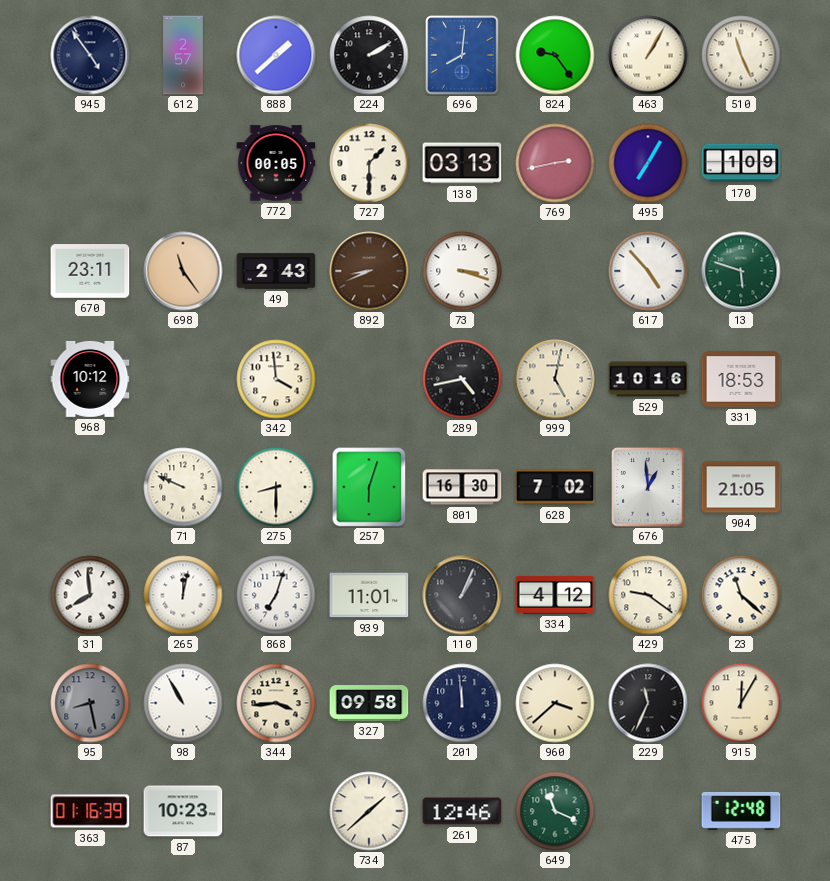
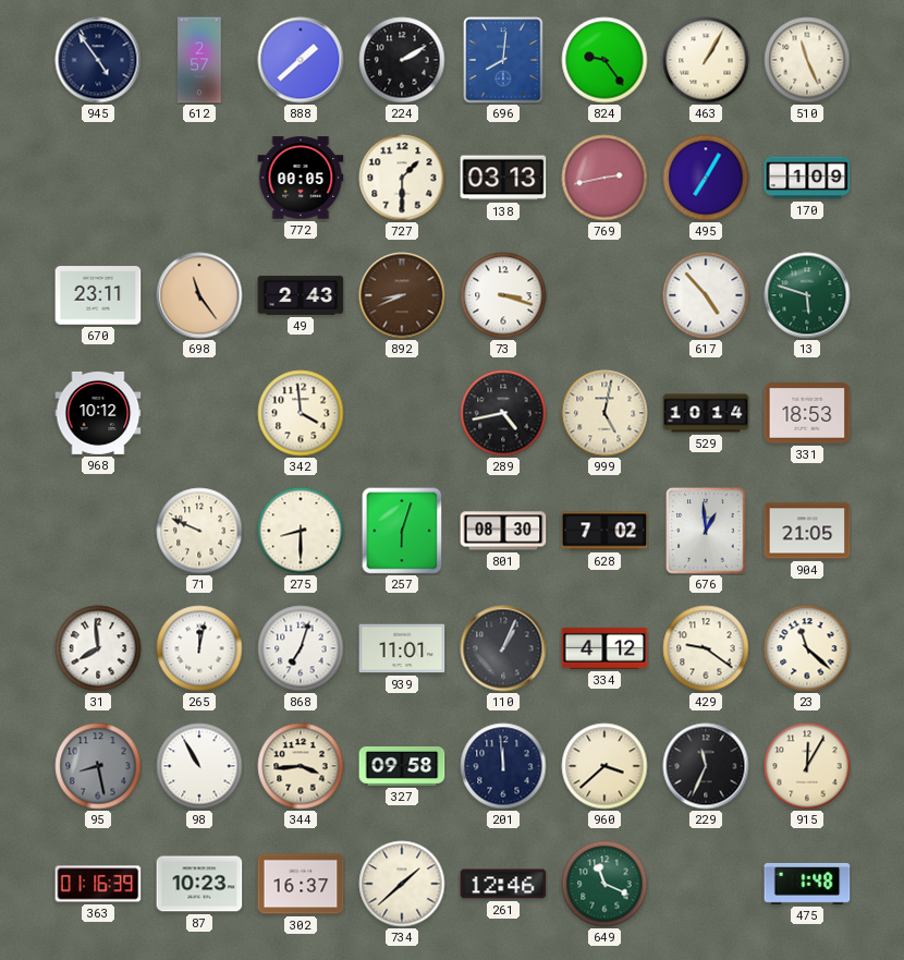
529: 10:16 -> 10:14
801: 16:30 -> 08:30
302: none -> 16:37
475: 12:48 -> 1:48
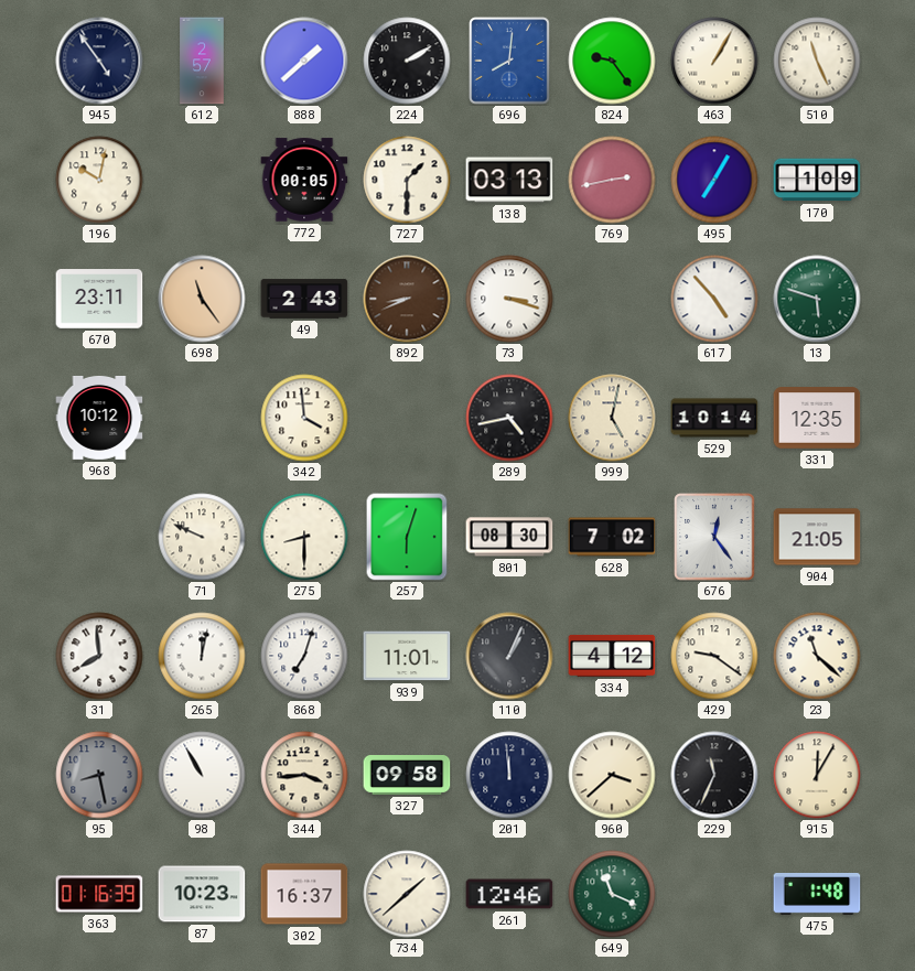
196: none -> 10:02
331: 18:53 -> 12:35
676: 12:59 -> 12:24
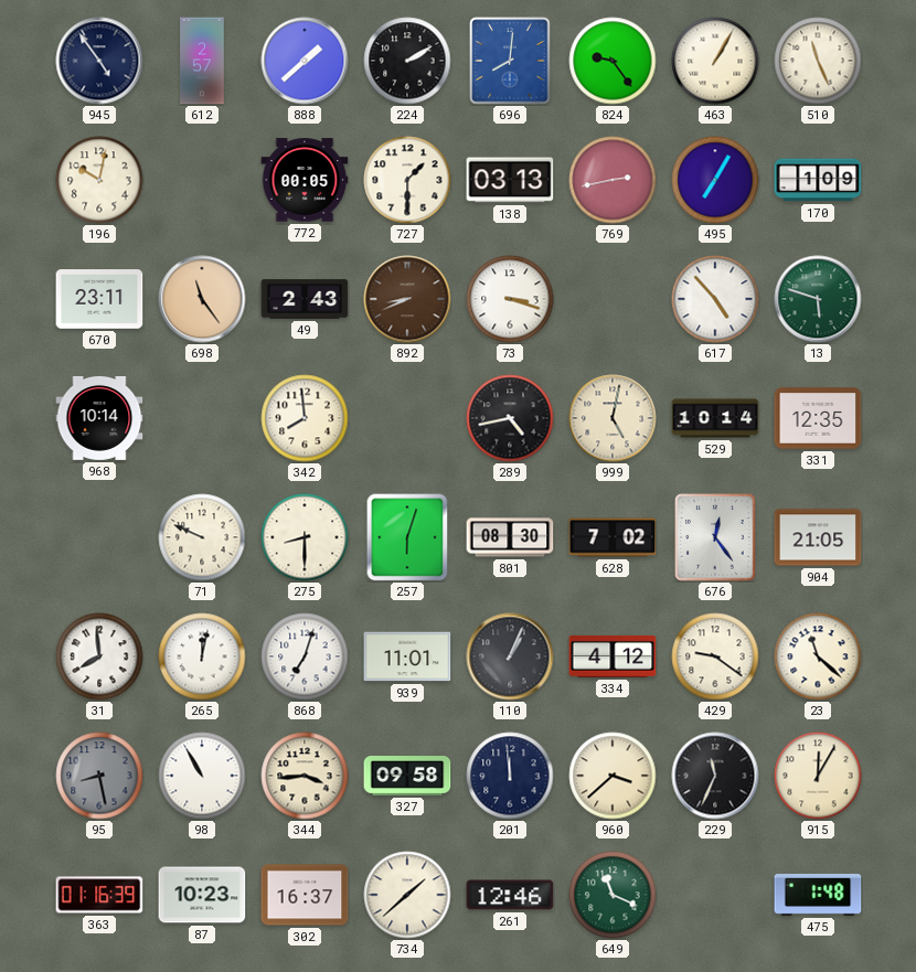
968: 10:12 -> 10:14
342: 3:59 -> 7:59
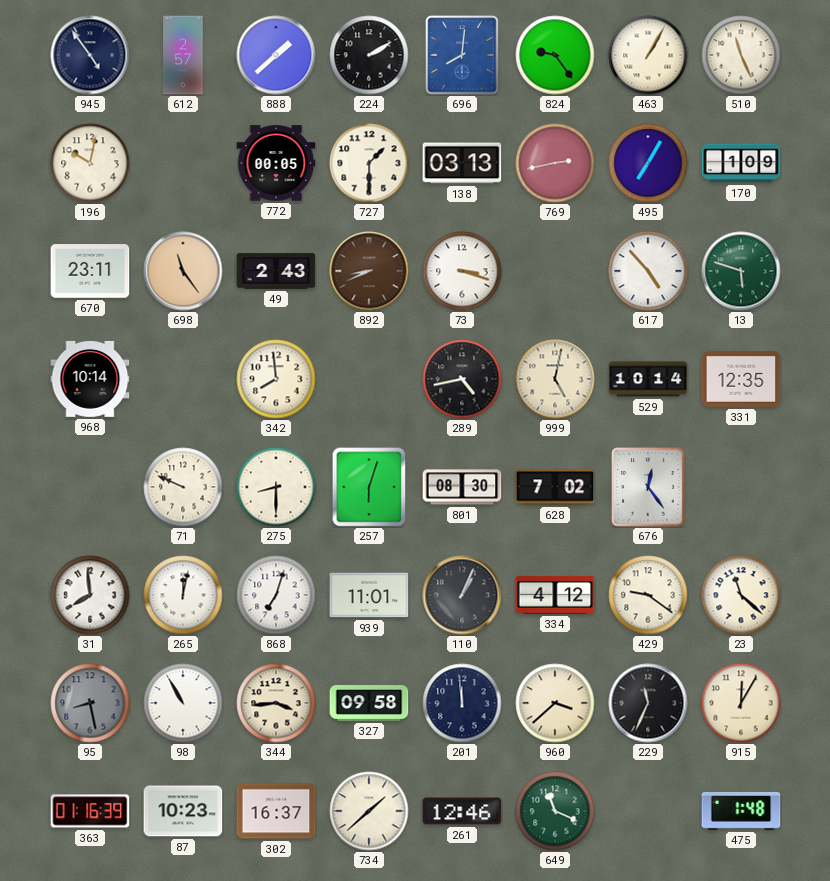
904: 21:05 -> none
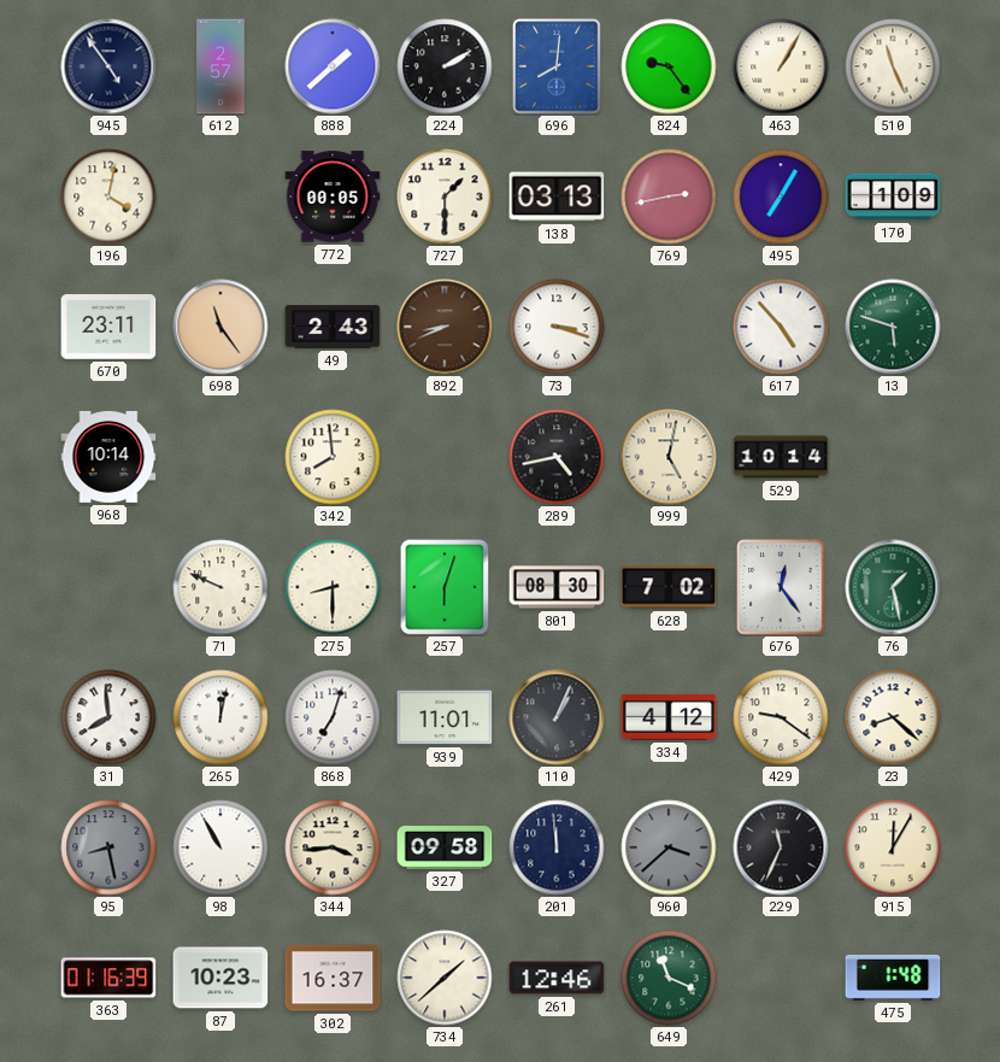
196: 10:02 -> 4:02
331: 12:35 -> none
76: none -> 1:28
23: 11:22 -> 8:22
960 dial: cream -> grey
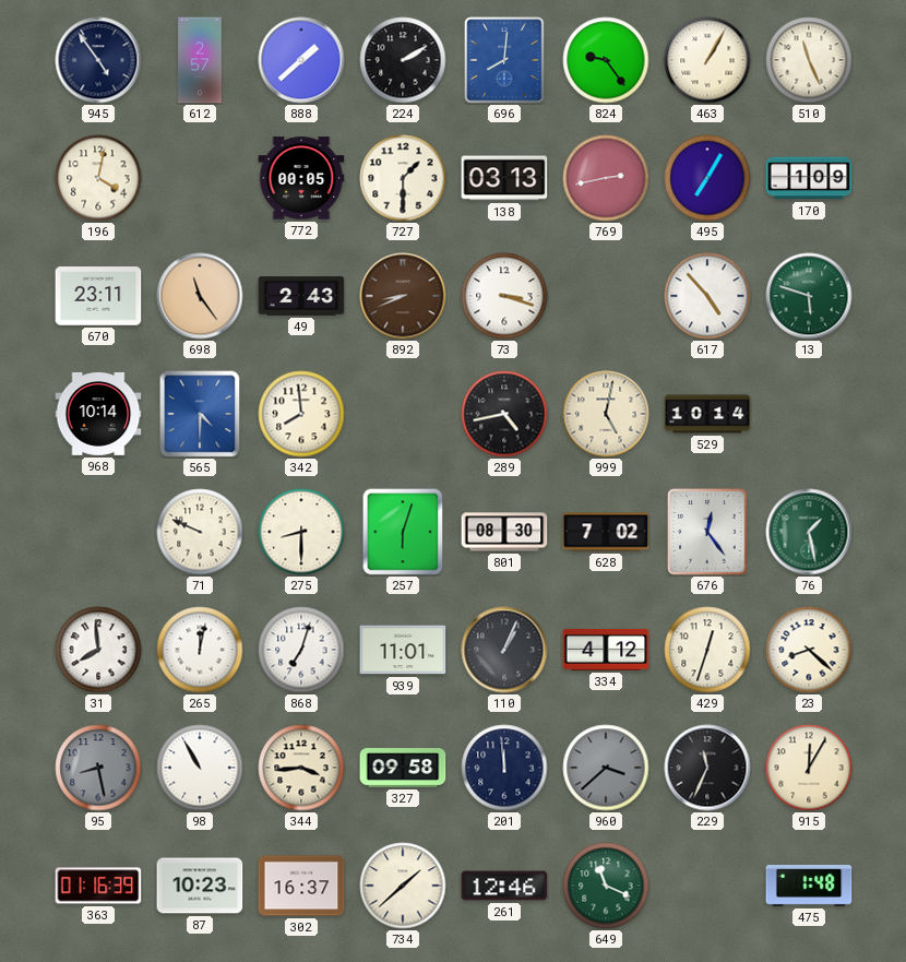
565: none -> 4:30
429: 9:21 -> 12:33
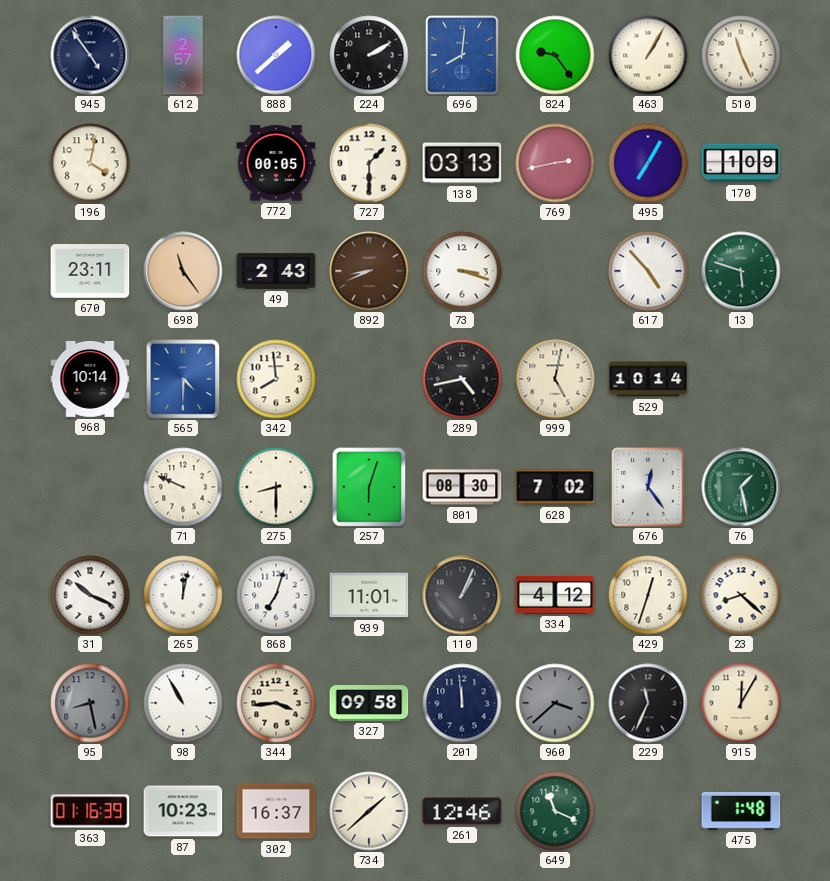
31: 7:59 -> 10:19
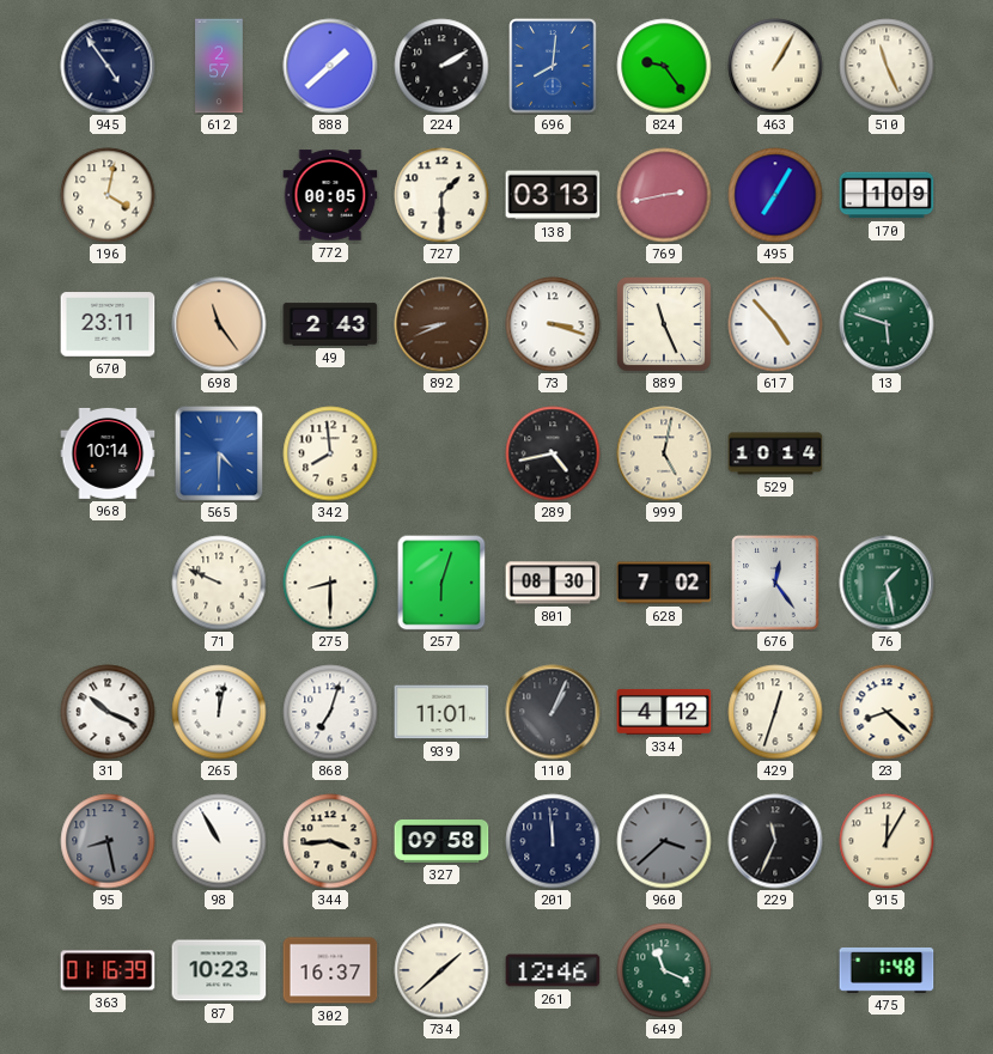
889: none -> 11:26
